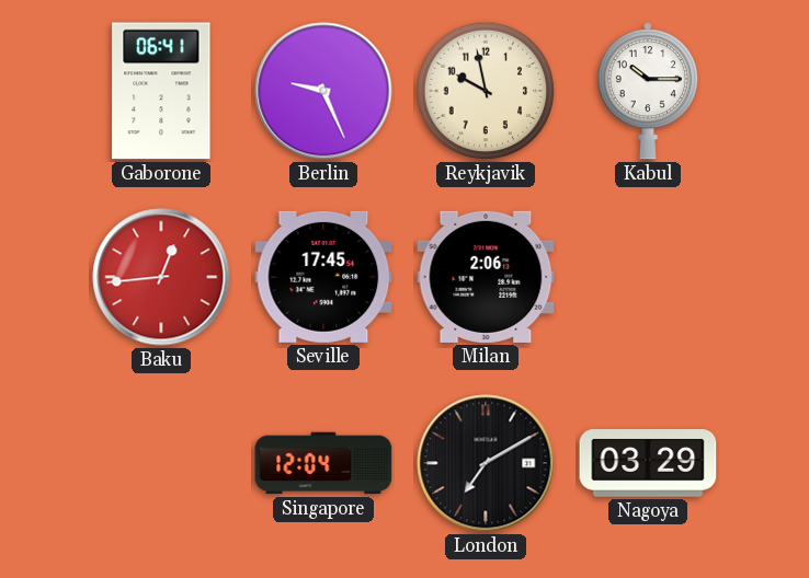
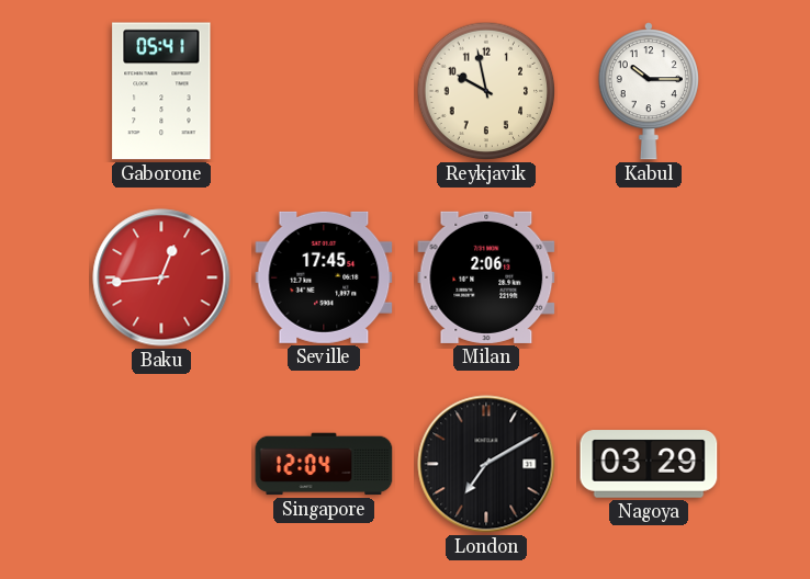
Gaborone: 06:41 -> 05:41
Berlin: 9:26 -> none
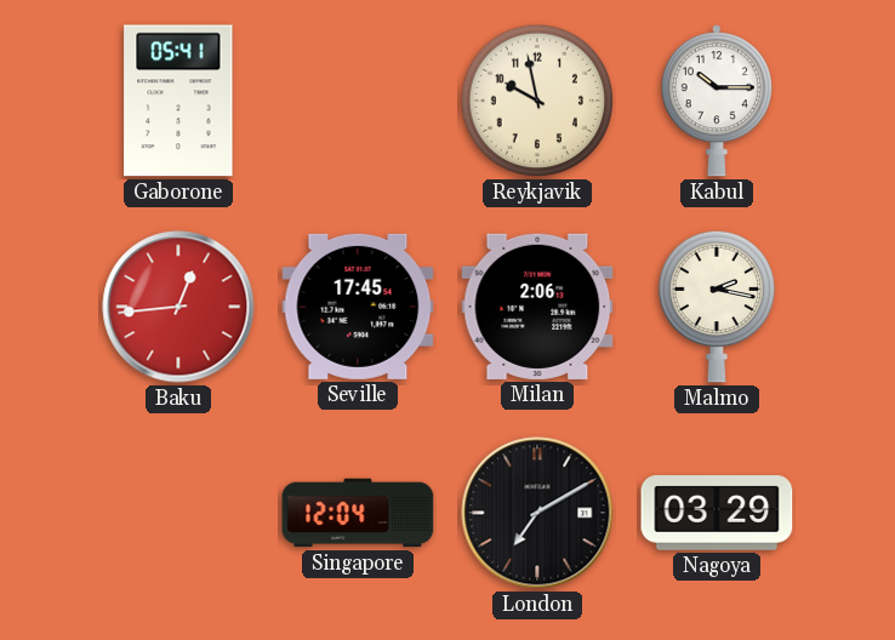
Malmo: none -> 2:17
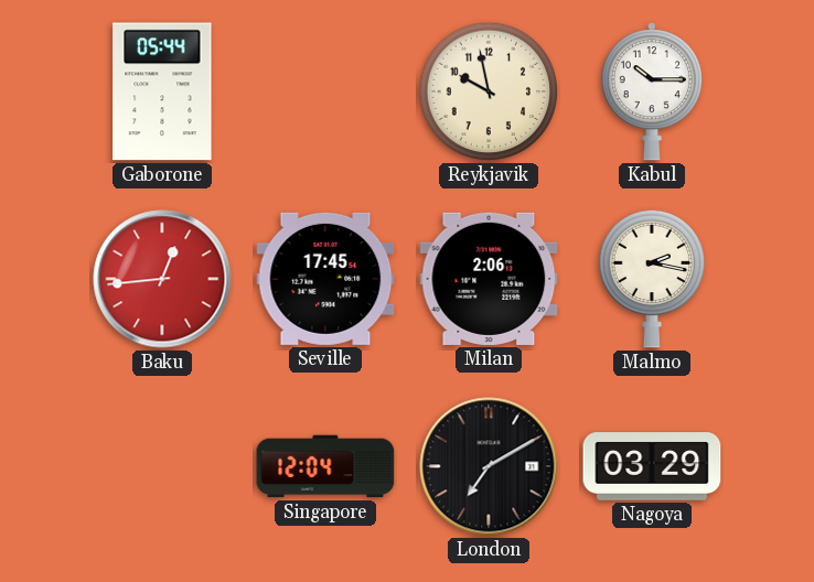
Gaborone: 05:41 -> 05:44
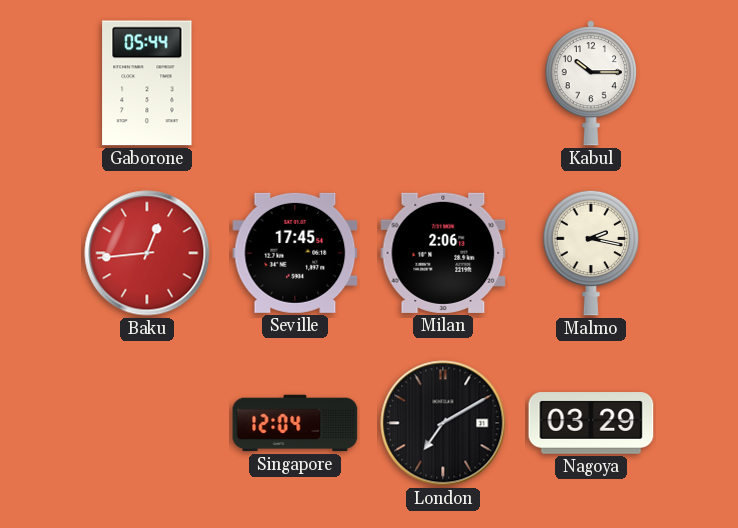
Reykjavik: 9:58 -> none
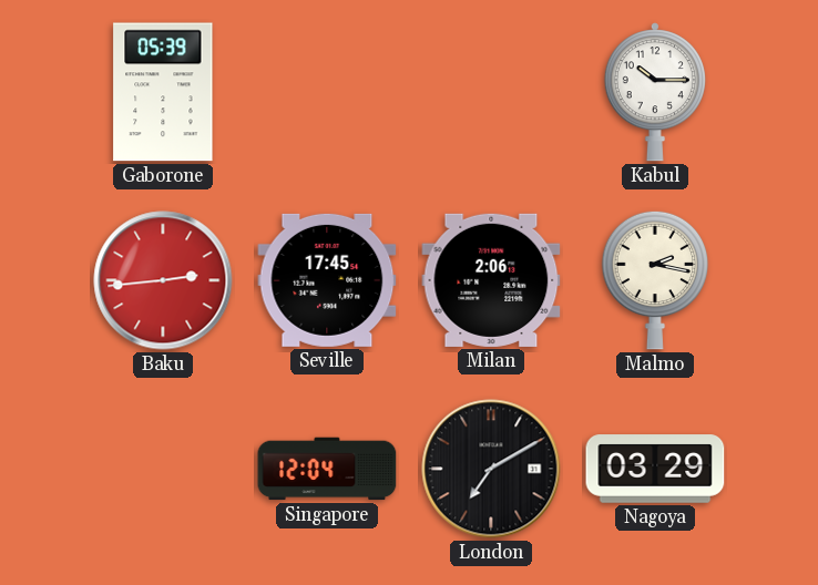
Gaborone: 05:44 -> 05:39
Baku: 12:44 -> 2:44
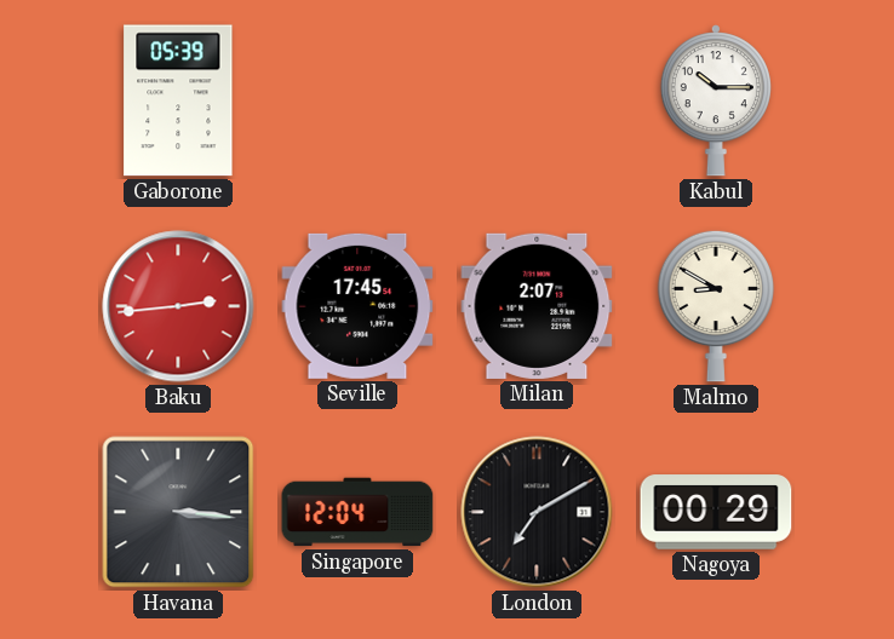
Milan: 2:06 -> 2:07
Malmo: 2:17 -> 8:50
Havana: none -> 3:16
Nagoya: 03:29 -> 00:29
